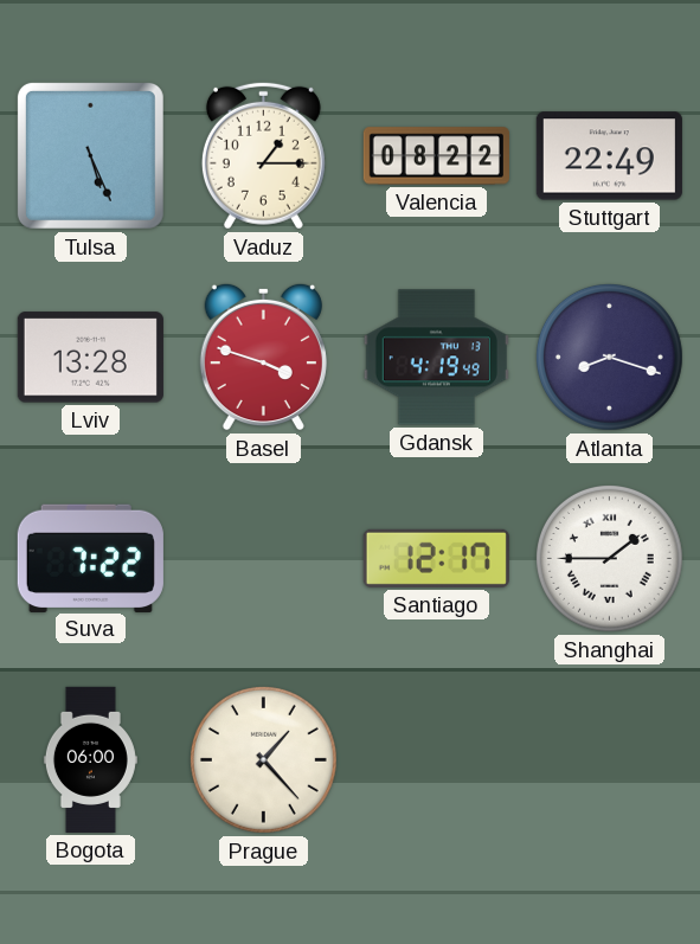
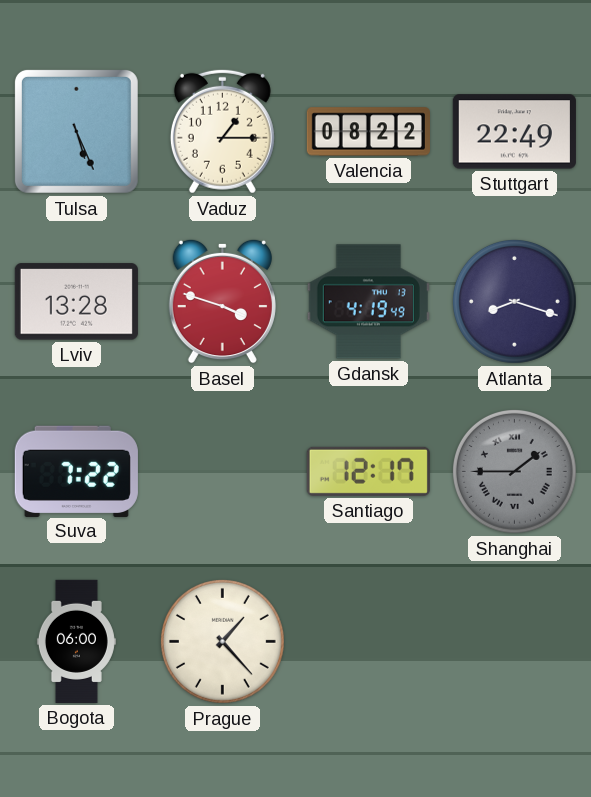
Shanghai dial: white -> grey
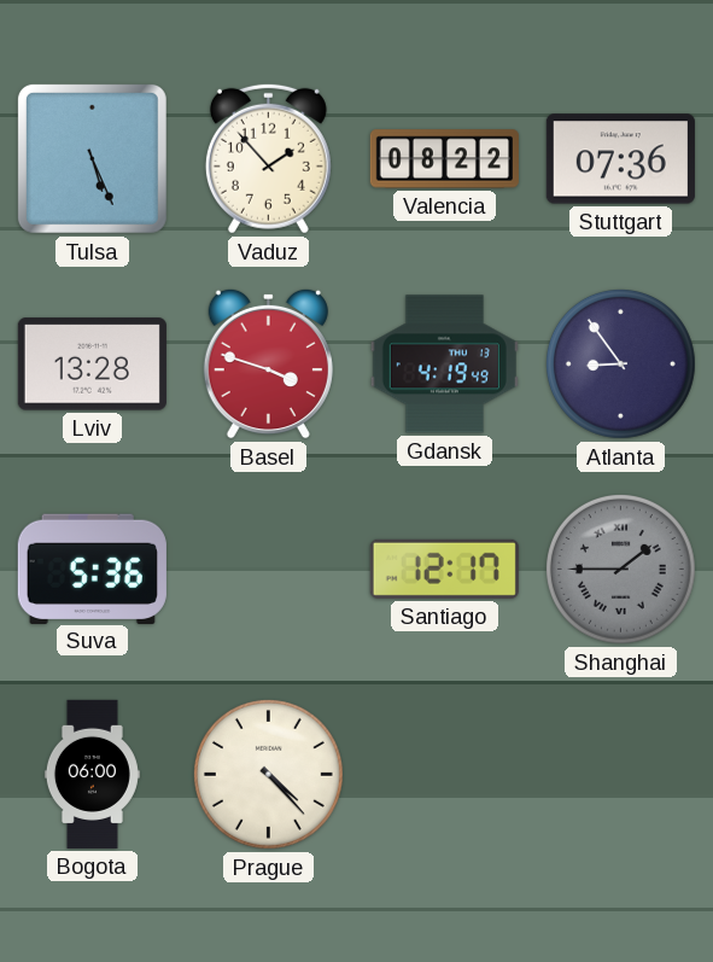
Vaduz: 1:15 -> 1:53
Stuttgart: 22:49 -> 07:36
Atlanta: 8:18 -> 8:54
Suva: 7:22 -> 5:36
Prague: 1:23 -> 4:23
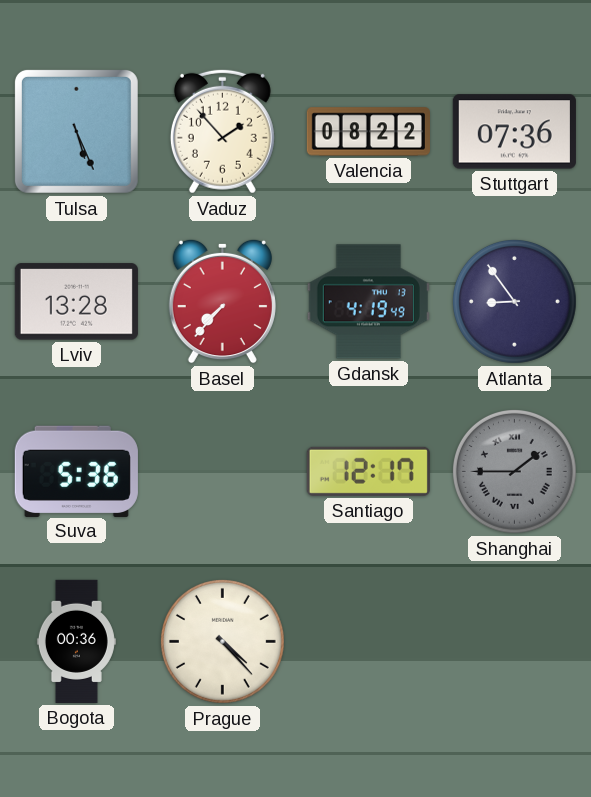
Basel: 3:48 -> 7:37
Bogota: 06:00 -> 00:36
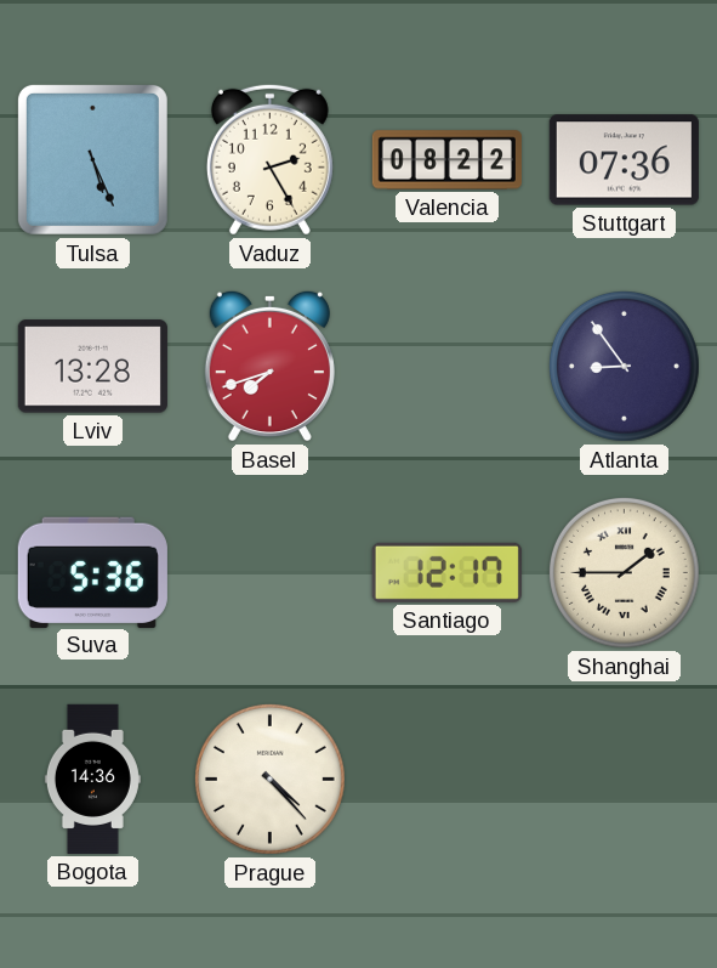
Vaduz: 1:53 -> 2:25
Basel: 7:37 -> 7:42
Gdansk: 4:19 -> none
Shanghai dial: grey -> cream
Bogota: 00:36 -> 14:36
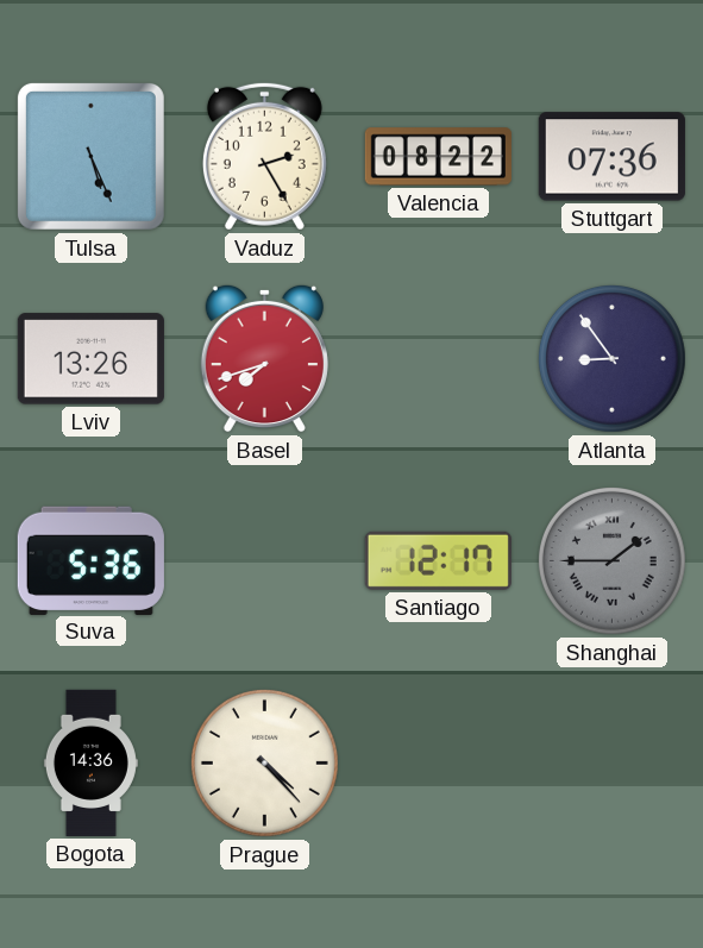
Lviv: 13:28 -> 13:26
Shanghai dial: cream -> grey
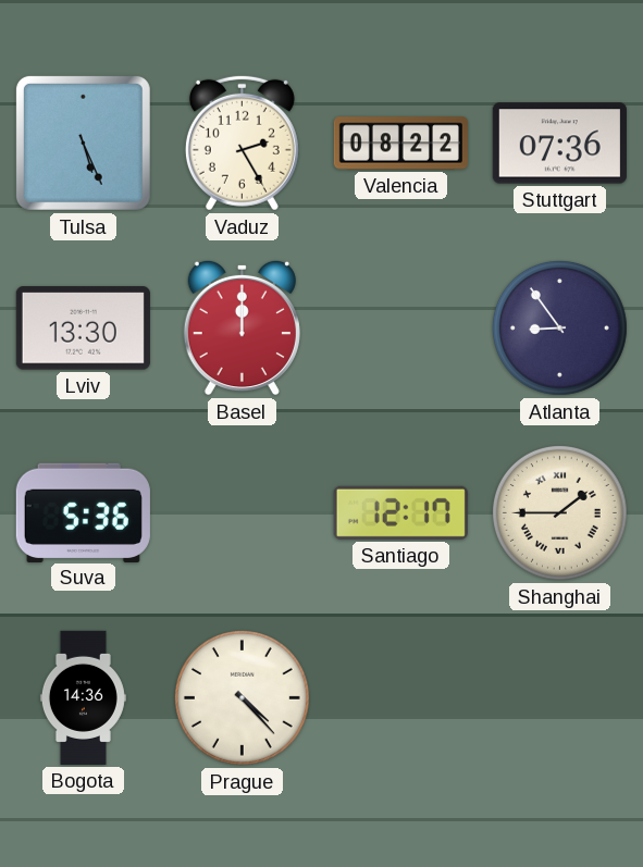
Lviv: 13:26 -> 13:30
Basel: 7:42 -> 12:00
Shanghai dial: grey -> cream
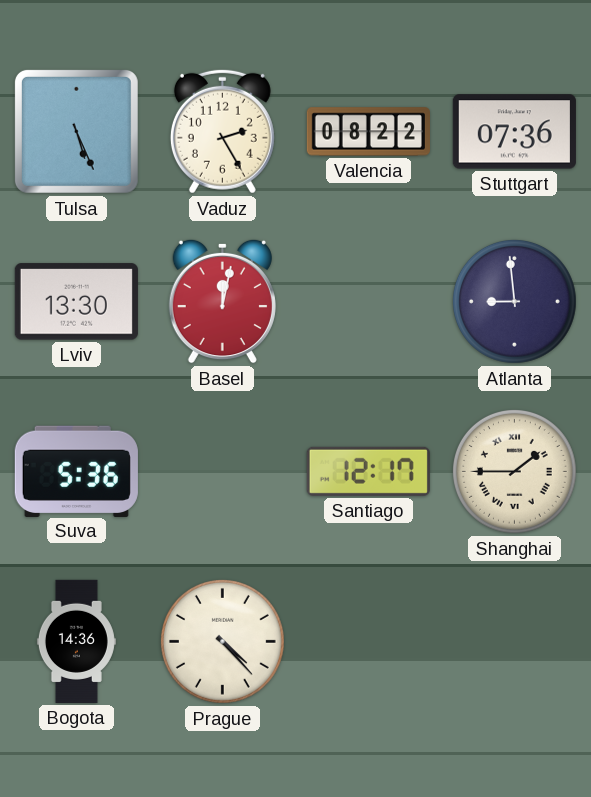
Basel: 12:00 -> 12:02
Atlanta: 8:54 -> 8:59
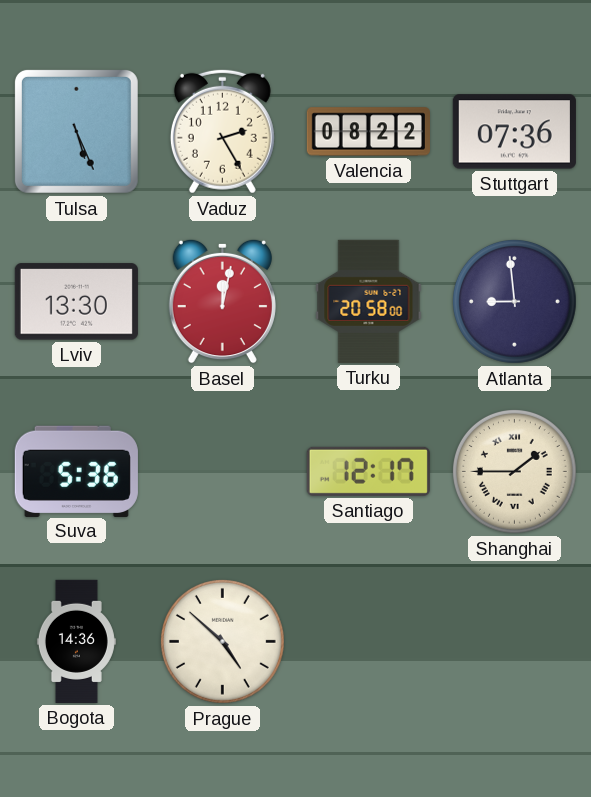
Turku: none -> 20:58
Prague: 4:23 -> 4:52
